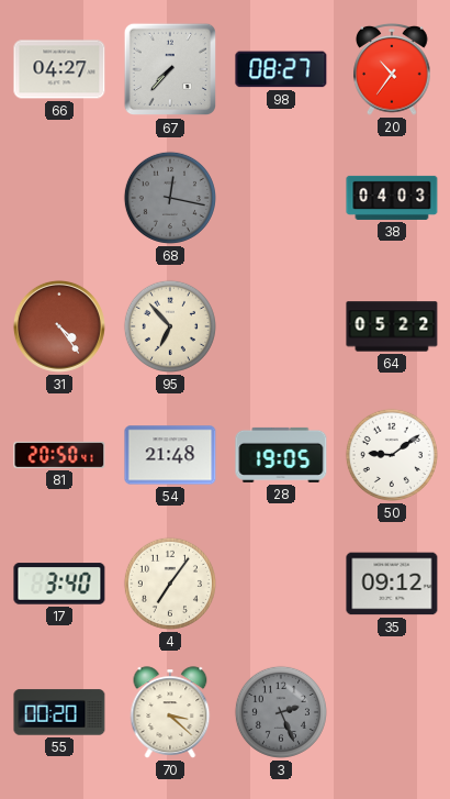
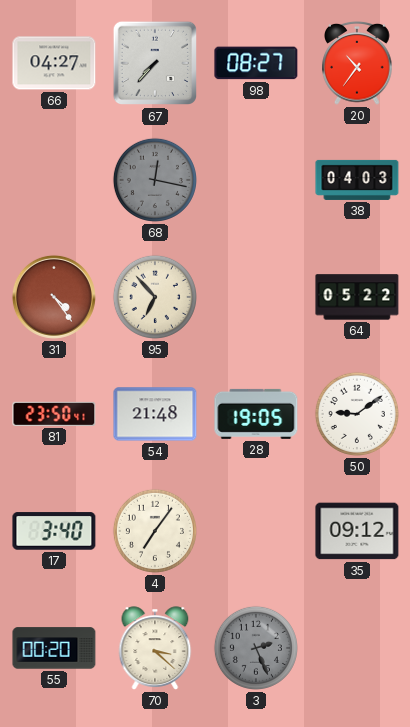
81: 20:50 -> 23:50
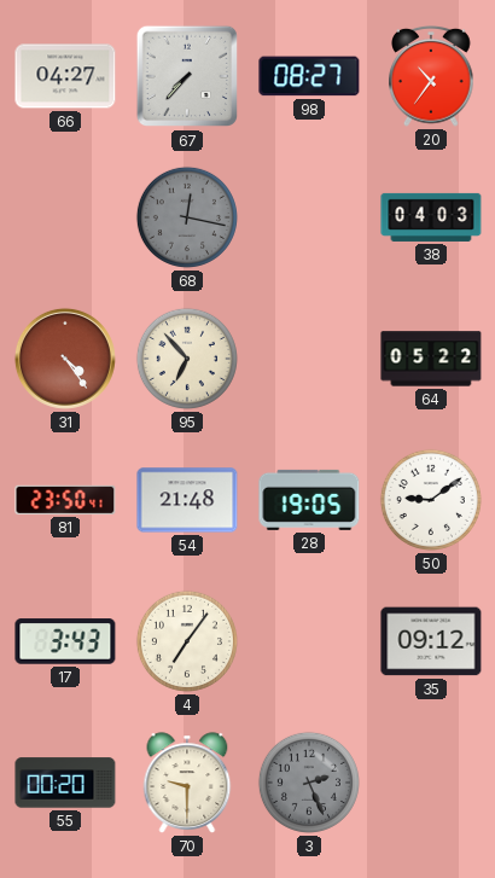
17: 3:40 -> 3:43
70: 3:22 -> 9:30
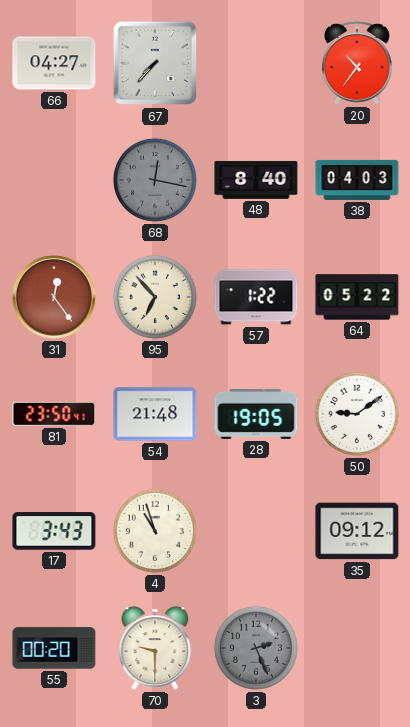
98: 08:27 -> none
48: none -> 8:40
31: 4:24 -> 12:24
57: none -> 1:22
4: 7:06 -> 10:57
